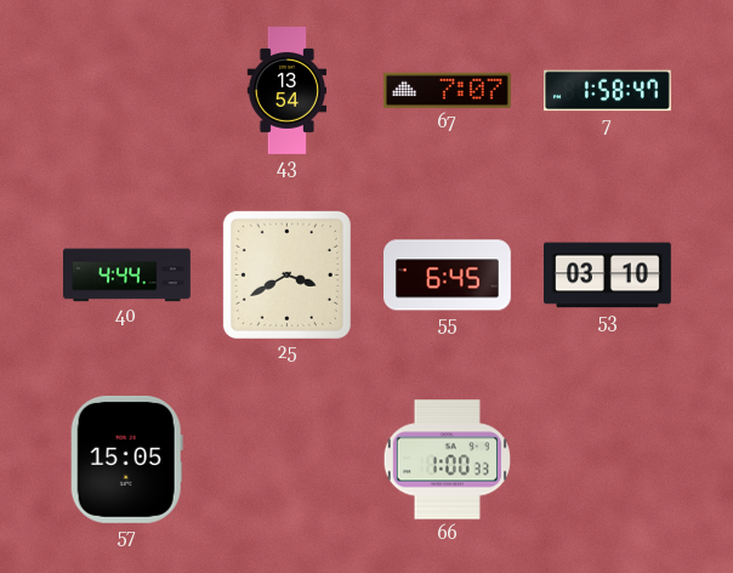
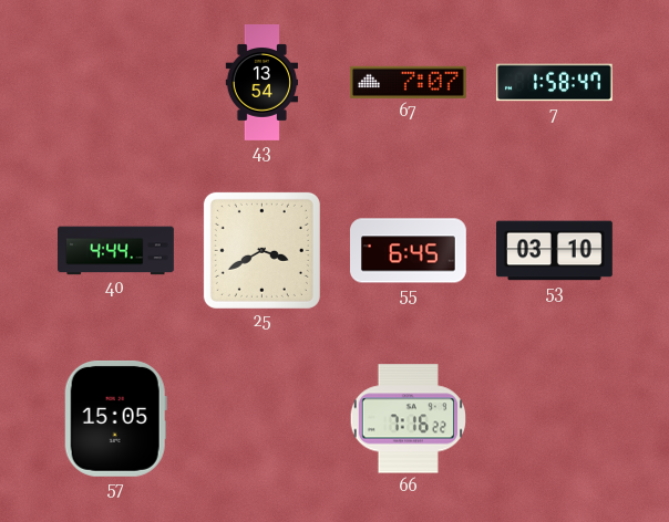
66: 1:00 -> 7:16
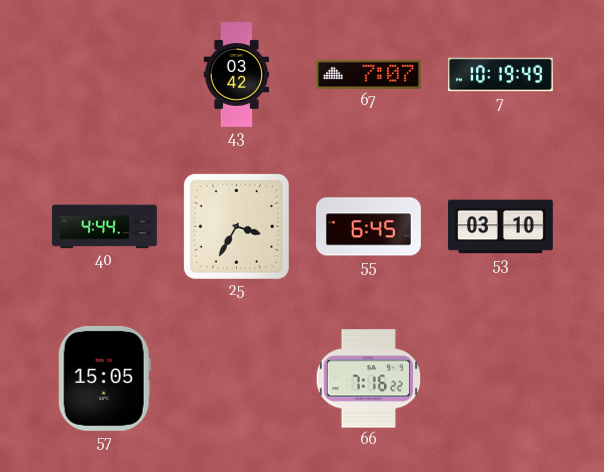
43: 13:54 -> 03:42
7: 1:58 -> 10:19
25: 3:40 -> 3:35
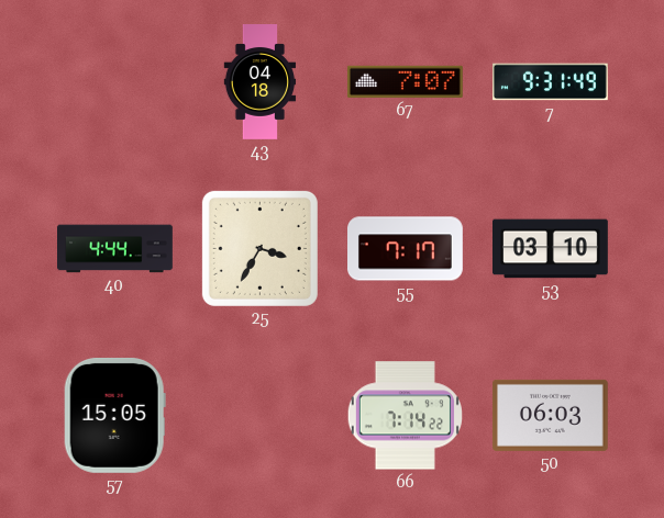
43: 03:42 -> 04:18
7: 10:19 -> 9:31
55: 6:45 -> 7:17
66: 7:16 -> 7:14
50: none -> 06:03
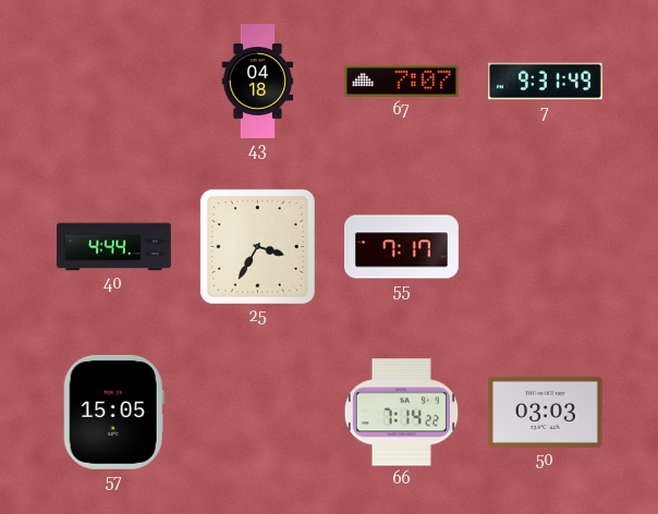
53: 03:10 -> none
50: 06:03 -> 03:03
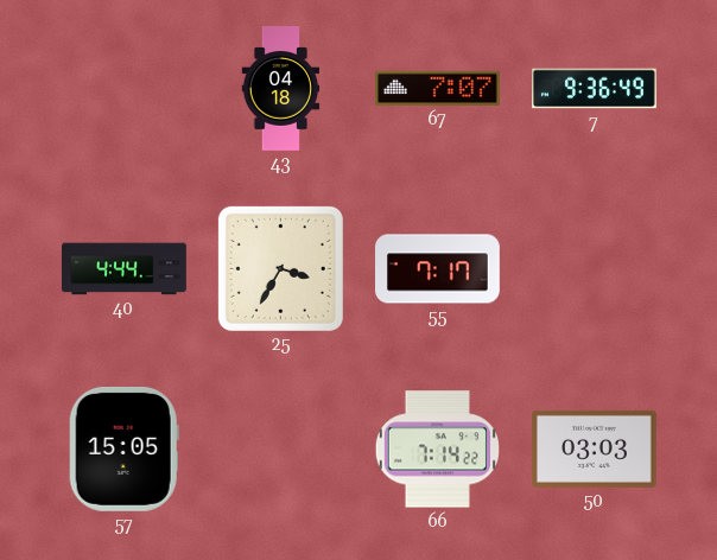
7: 9:31 -> 9:36
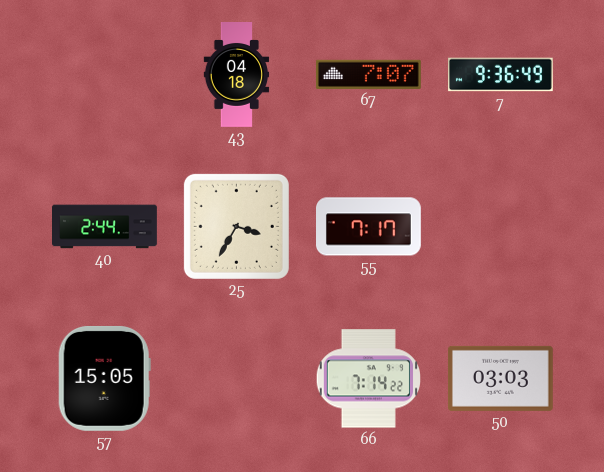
40: 4:44 -> 2:44
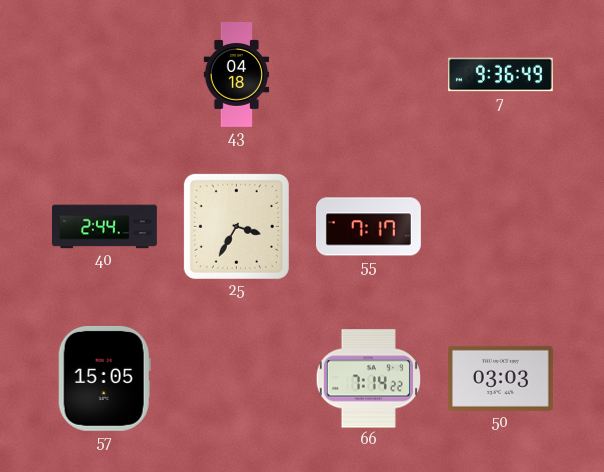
67: 7:07 -> none
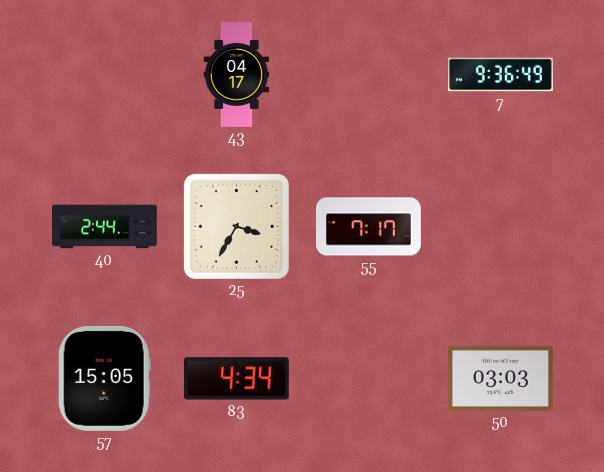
43: 04:18 -> 04:17
83: none -> 4:34
66: 7:14 -> none
